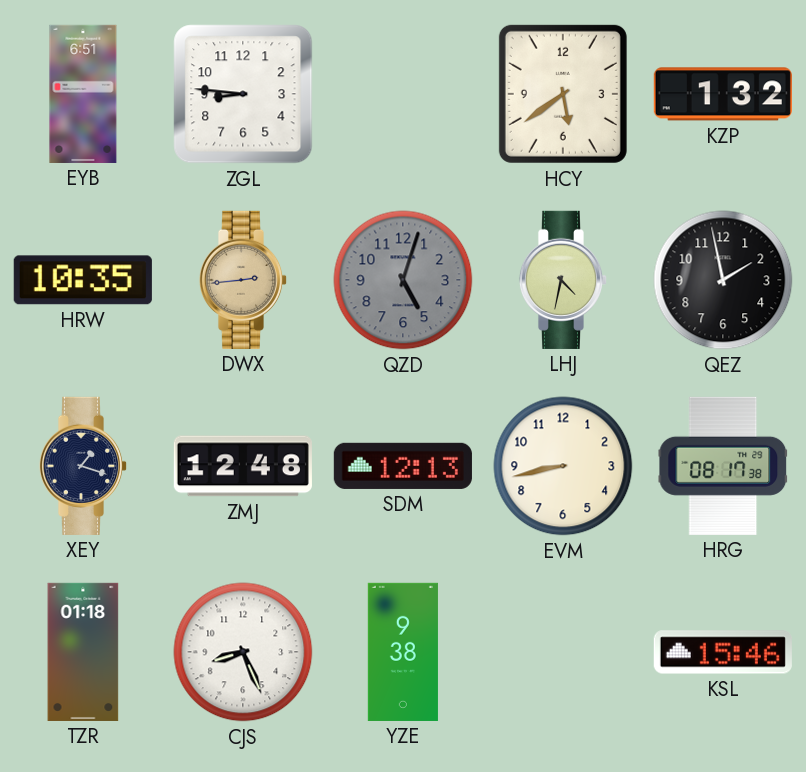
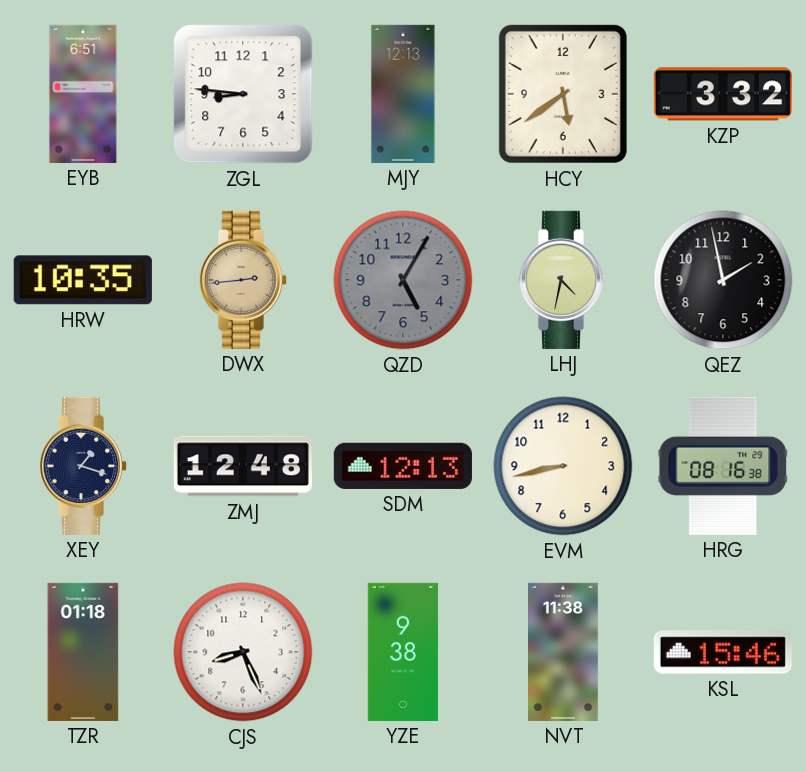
MJY: none -> 12:13
KZP: 1:32 -> 3:32
QZD: 5:03 -> 5:05
HRG: 08:17 -> 08:16
NVT: none -> 11:38
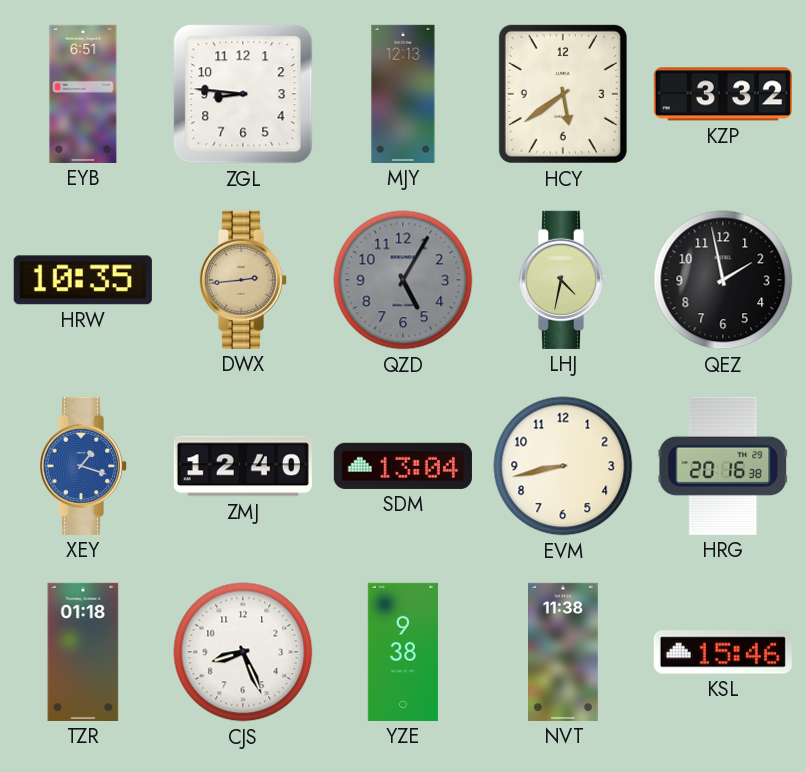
XEY dial: navy -> blue
ZMJ: 12:48 -> 12:40
SDM: 12:13 -> 13:04
HRG: 08:16 -> 20:16
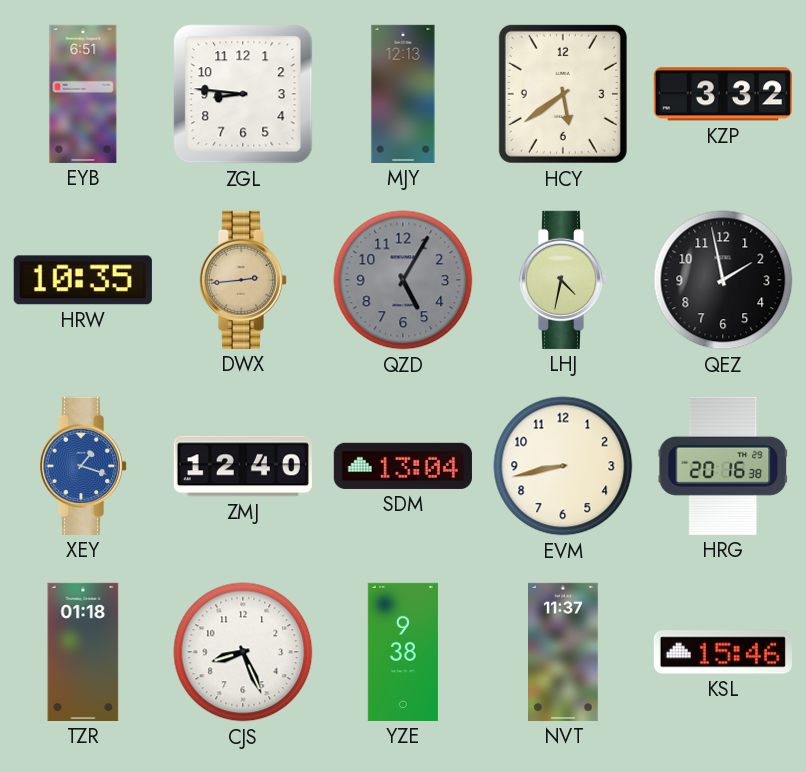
NVT: 11:38 -> 11:37
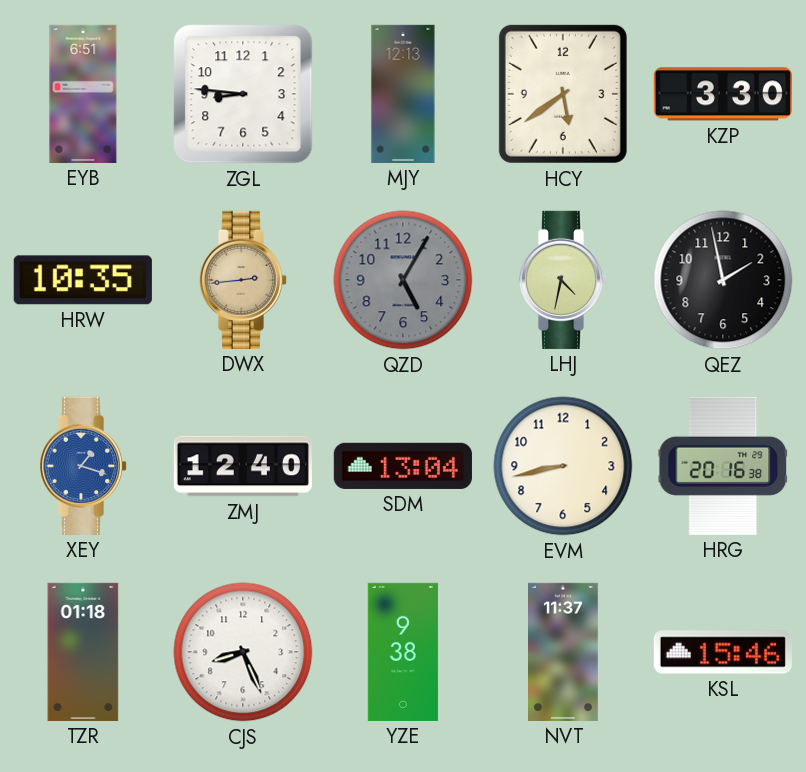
KZP: 3:32 -> 3:30
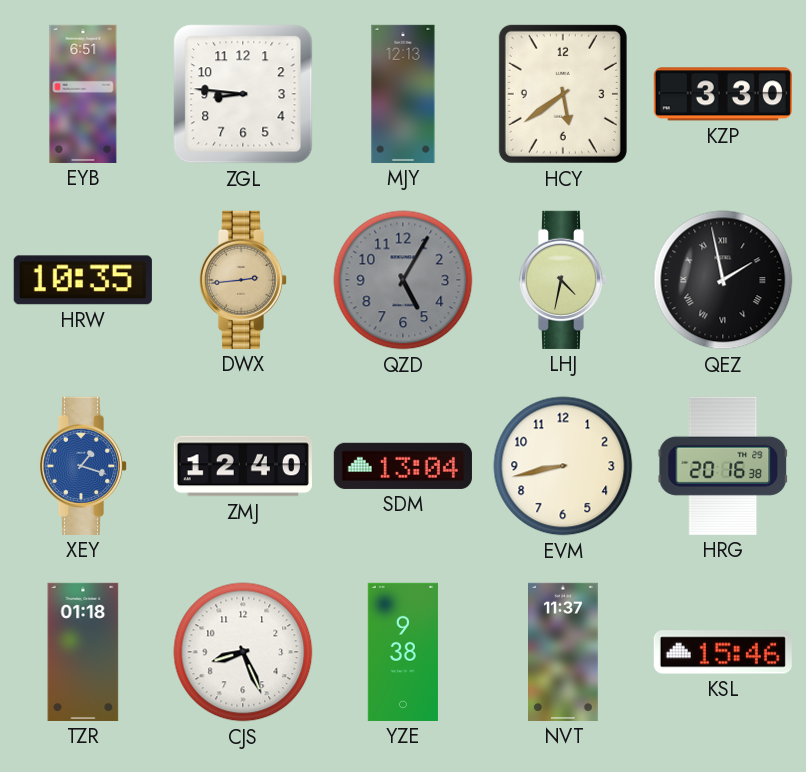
QEZ numerals: Arabic -> Roman
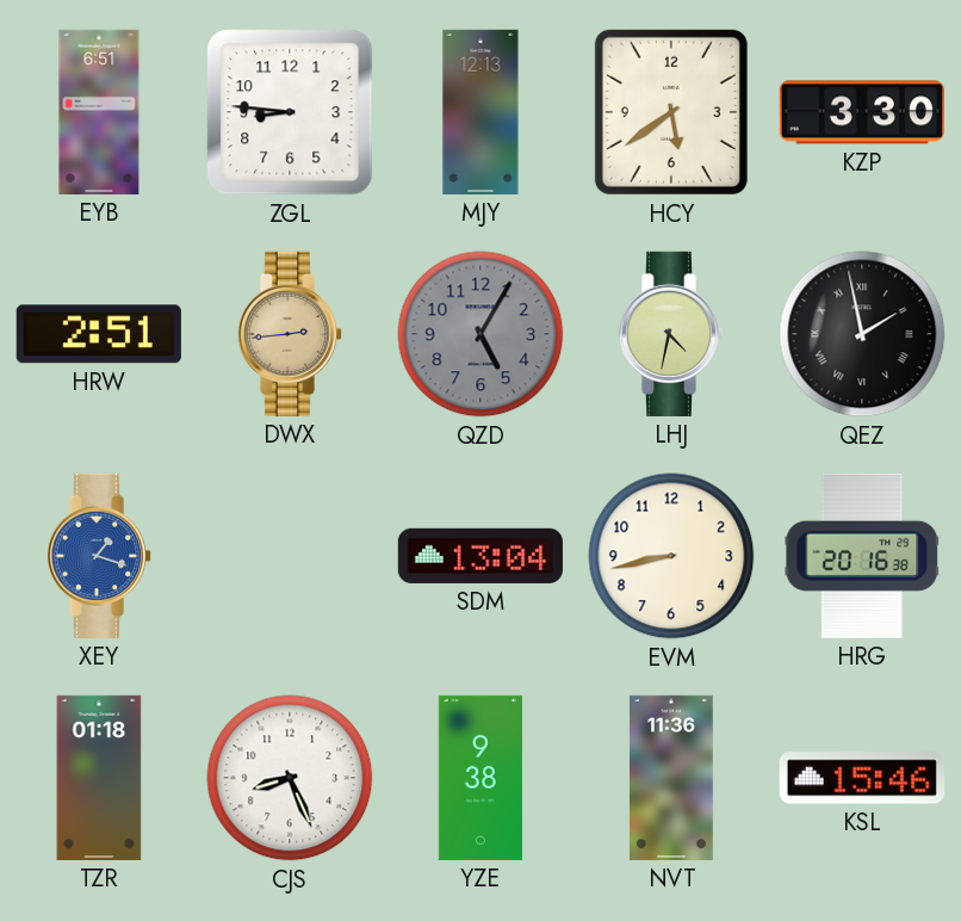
HRW: 10:35 -> 2:51
ZMJ: 12:40 -> none
NVT: 11:37 -> 11:36
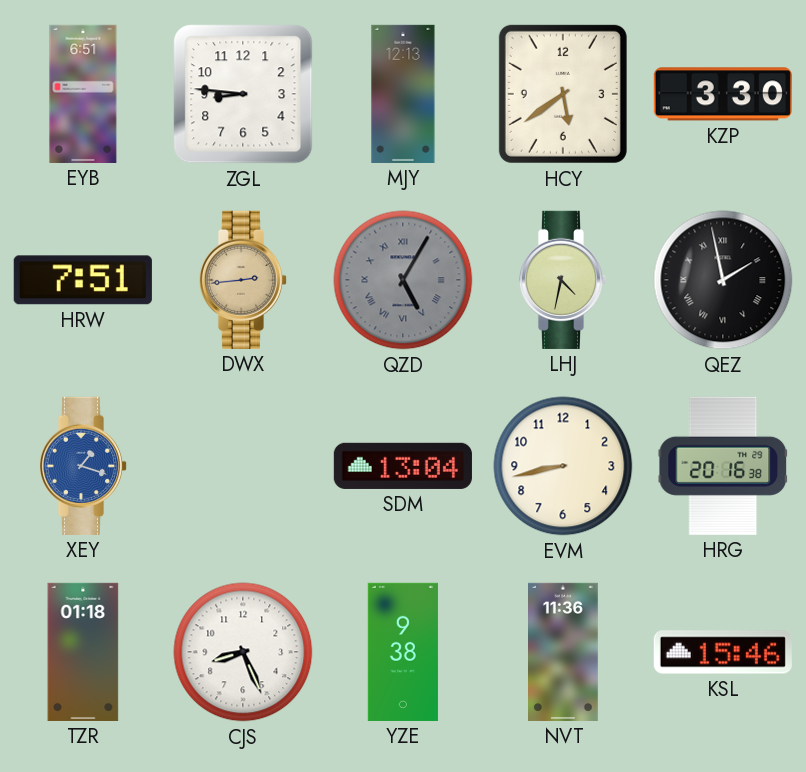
HRW: 2:51 -> 7:51
QZD numerals: Arabic -> Roman
